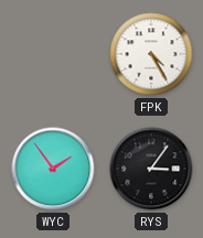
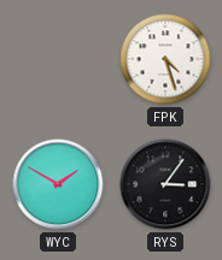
FPK: 4:25 -> 4:27
WYC: 1:54 -> 1:50
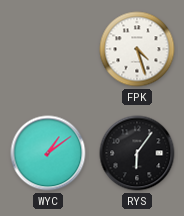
WYC: 1:50 -> 1:09
RYS: 3:06 -> 6:06
